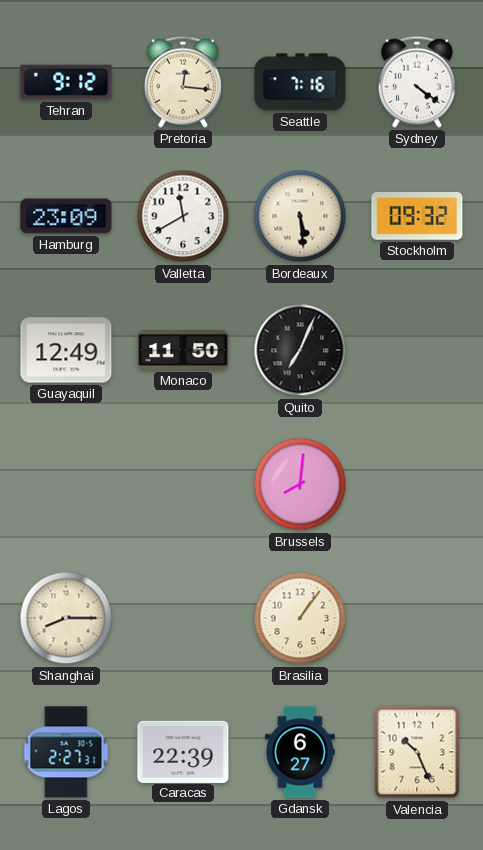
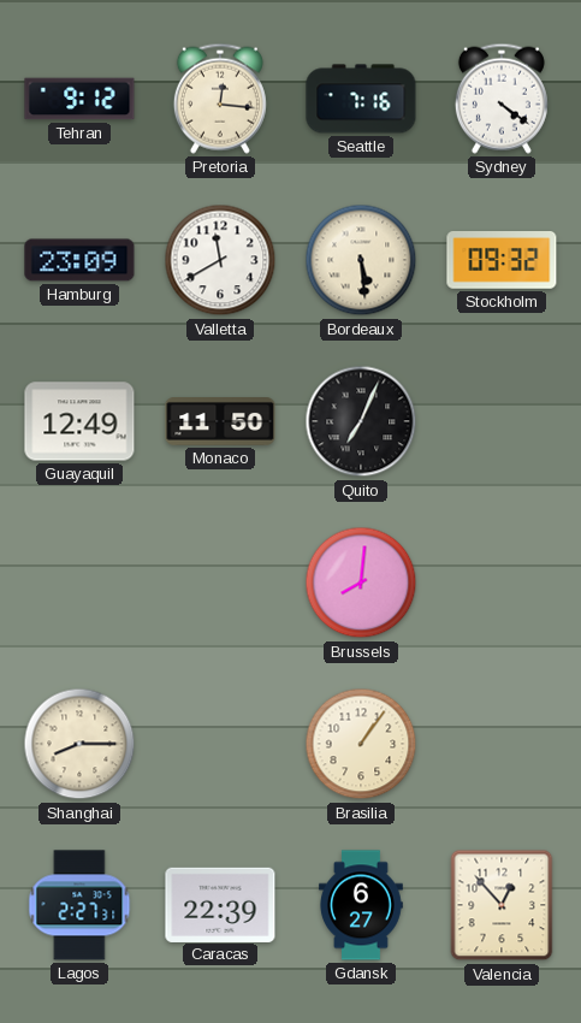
Valencia: 10:26 -> 12:53
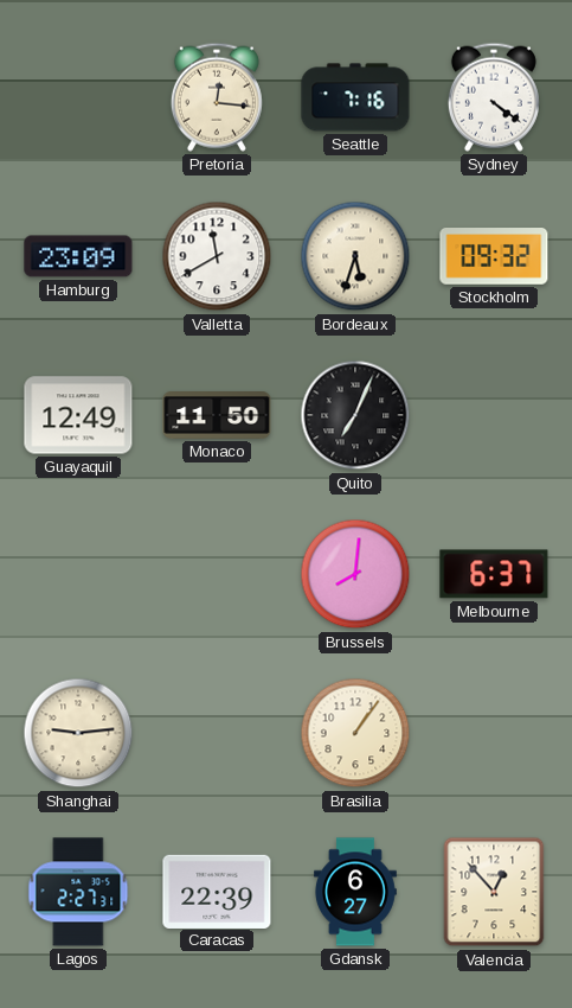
Tehran: 9:12 -> none
Bordeaux: 5:29 -> 5:33
Melbourne: none -> 6:37
Shanghai: 8:15 -> 9:14
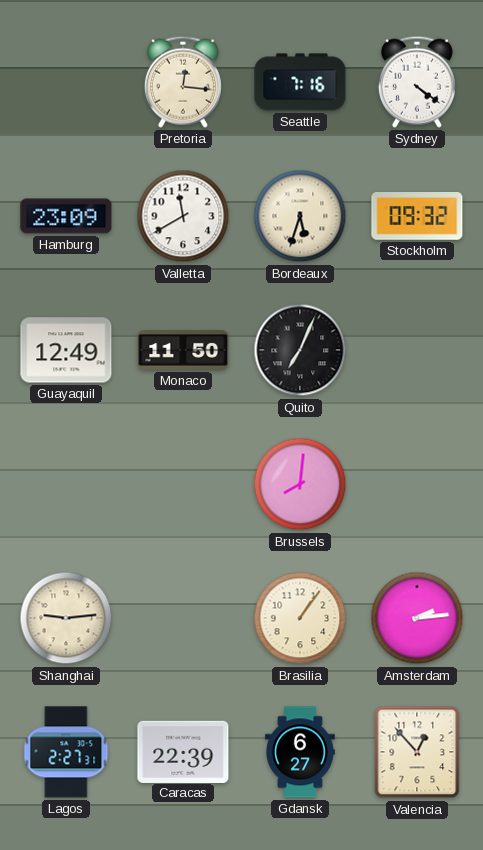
Melbourne: 6:37 -> none
Amsterdam: none -> 2:14
